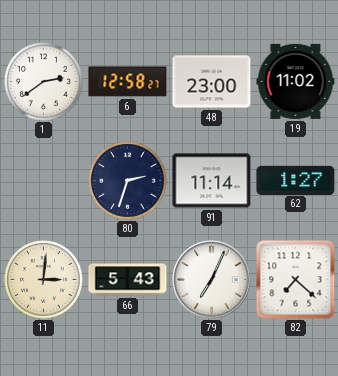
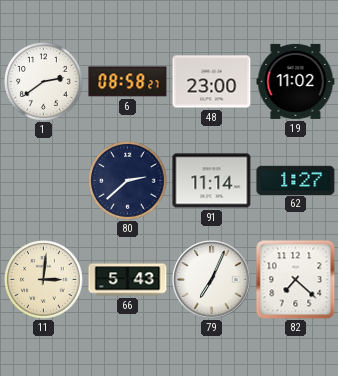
6: 12:58 -> 08:58
80: 2:33 -> 2:38
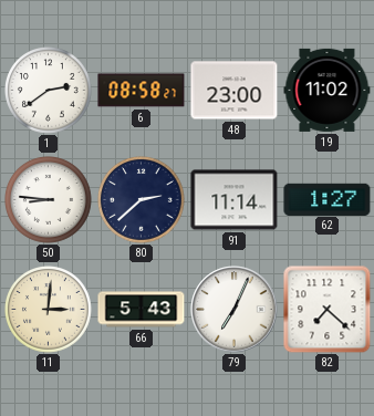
50: none -> 8:46
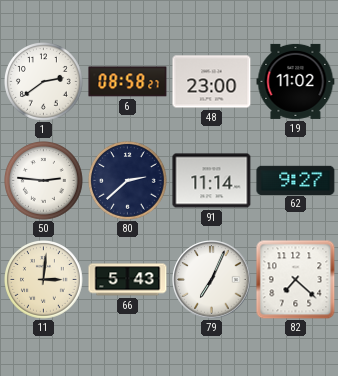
50: 8:46 -> 2:46
62: 1:27 -> 9:27
